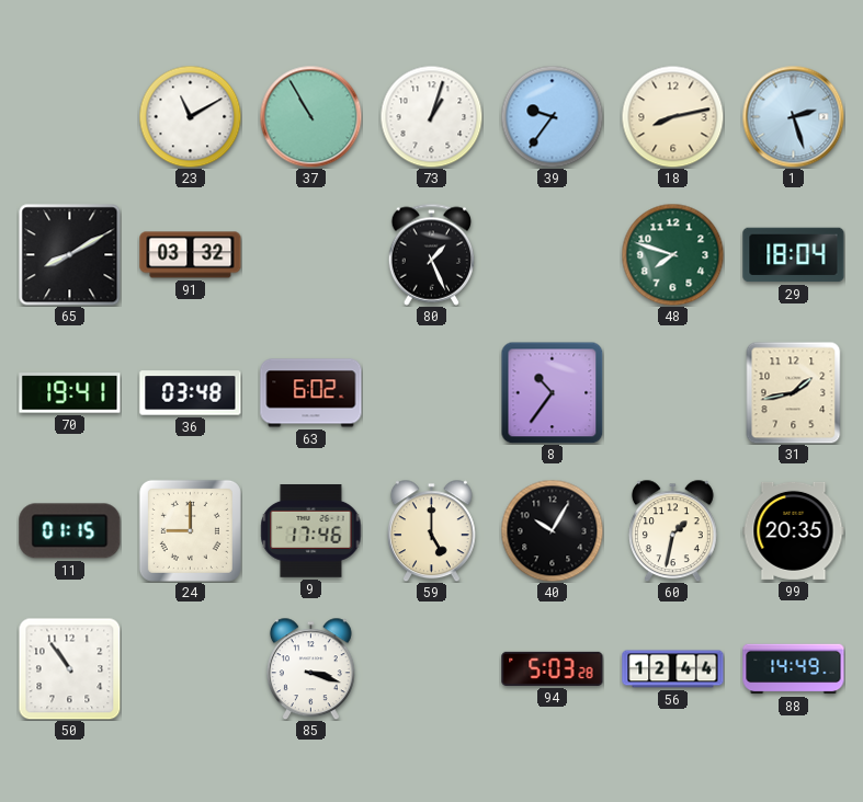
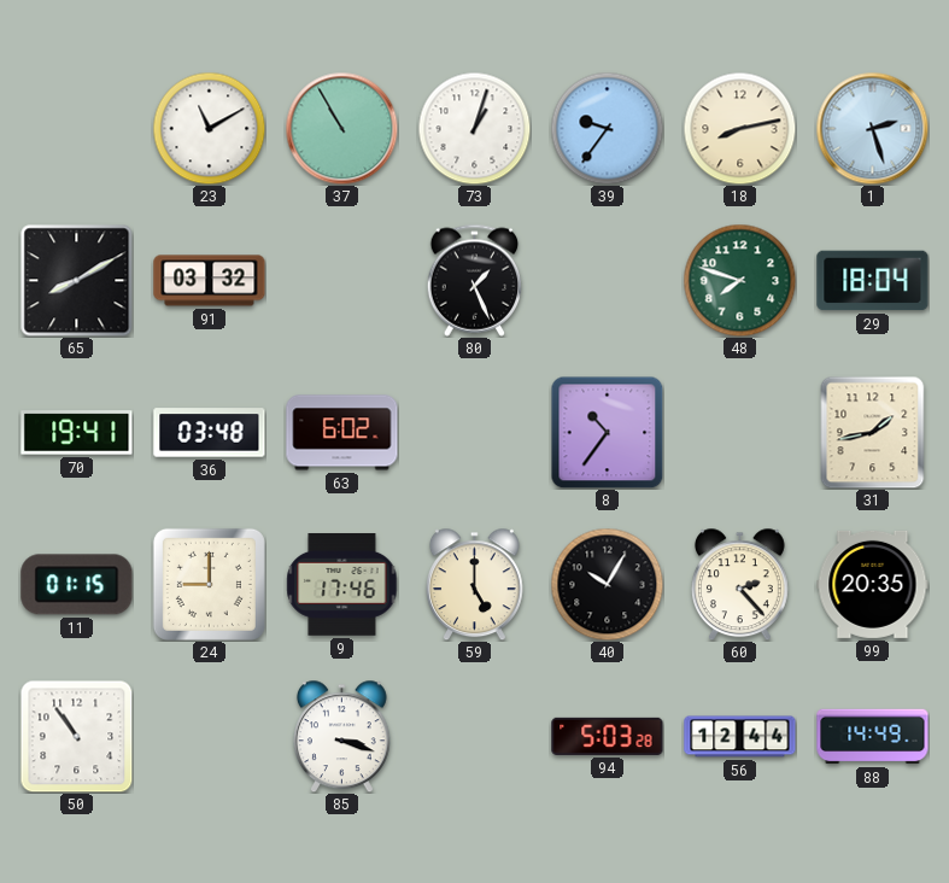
60: 1:32 -> 2:23
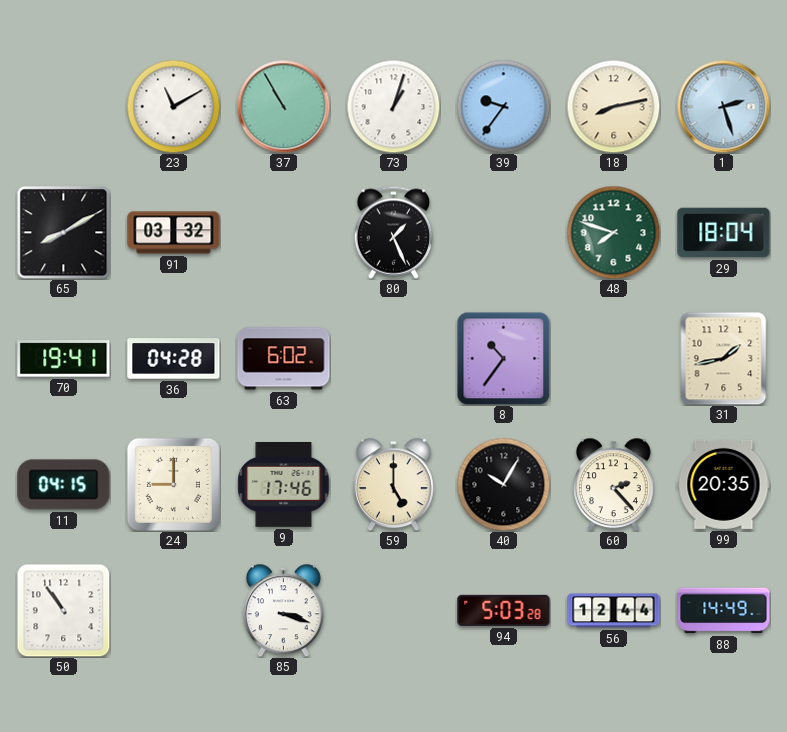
36: 03:48 -> 04:28
11: 01:15 -> 04:15
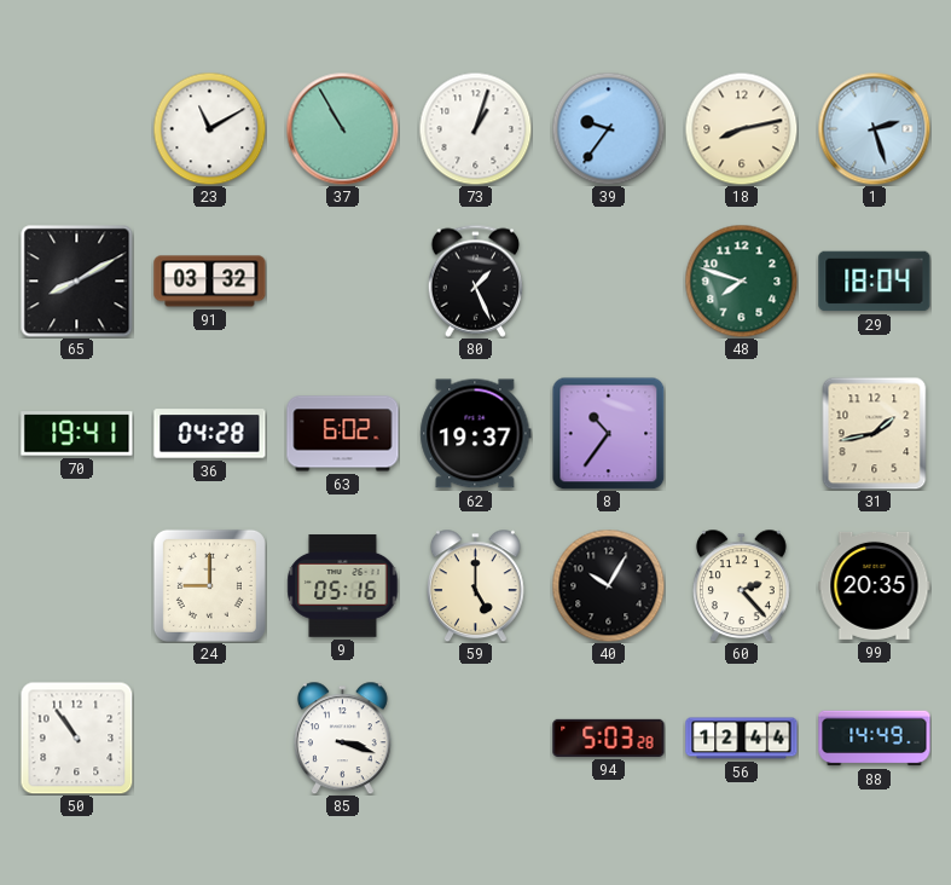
62: none -> 19:37
11: 04:15 -> none
9: 17:46 -> 05:16
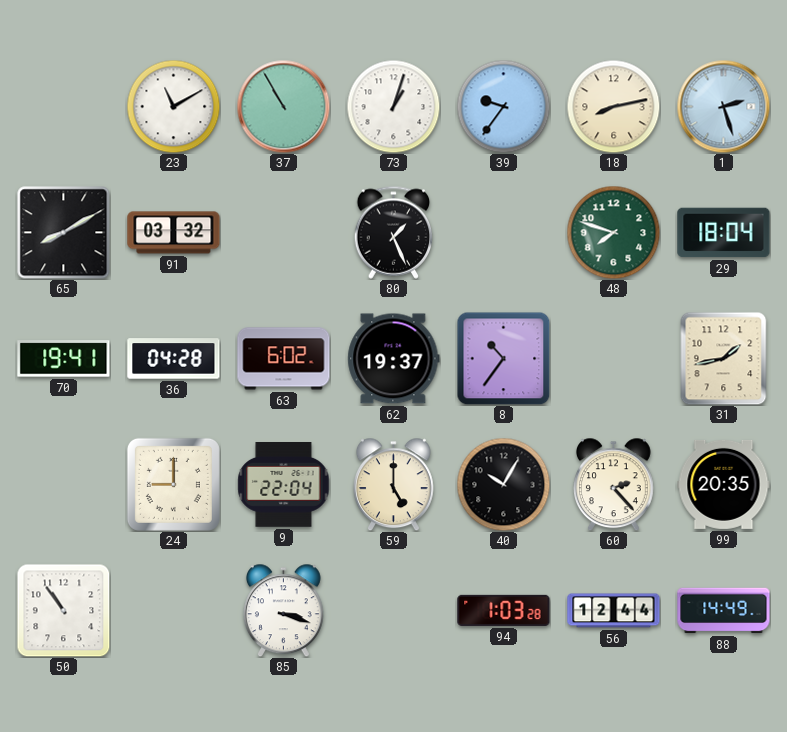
9: 05:16 -> 22:04
94: 5:03 -> 1:03
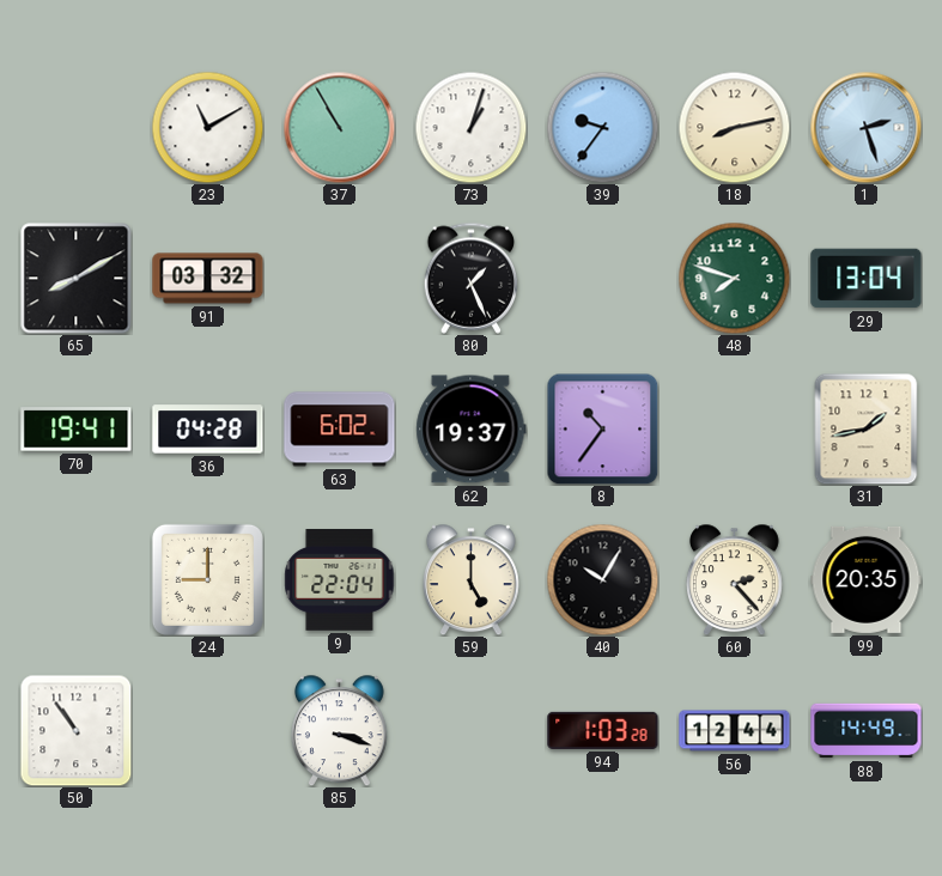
29: 18:04 -> 13:04
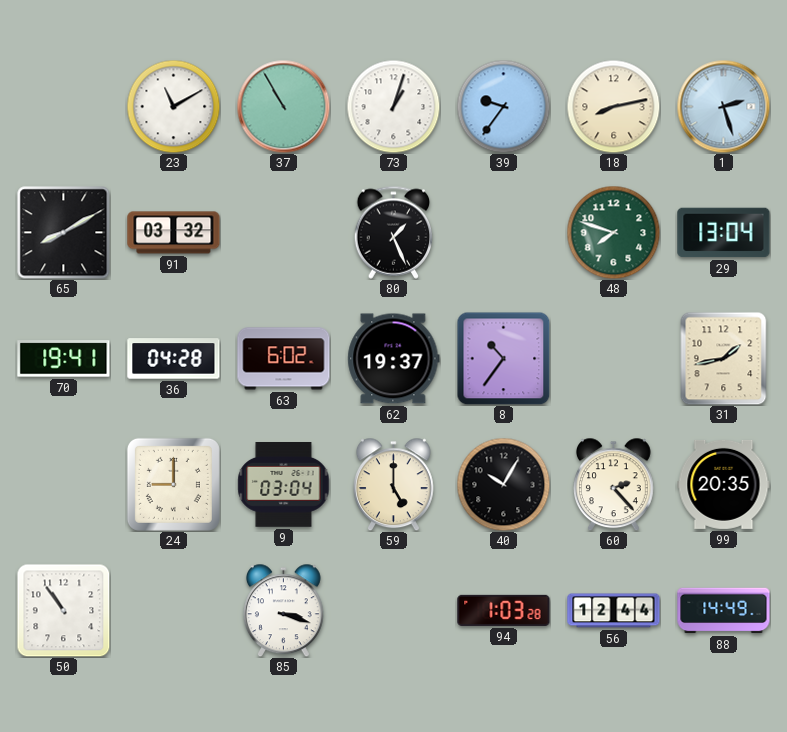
9: 22:04 -> 03:04
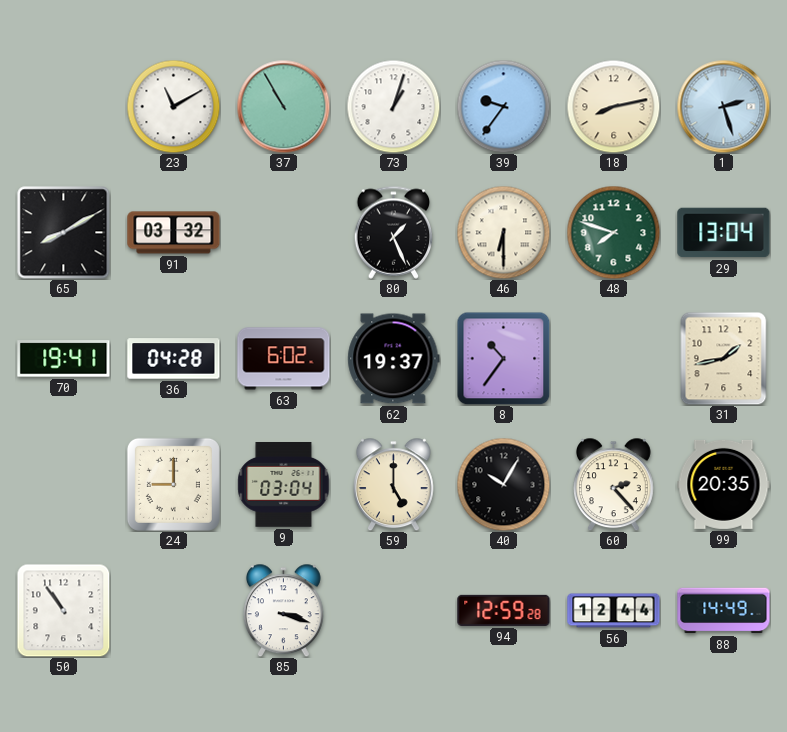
46: none -> 6:30
94: 1:03 -> 12:59
